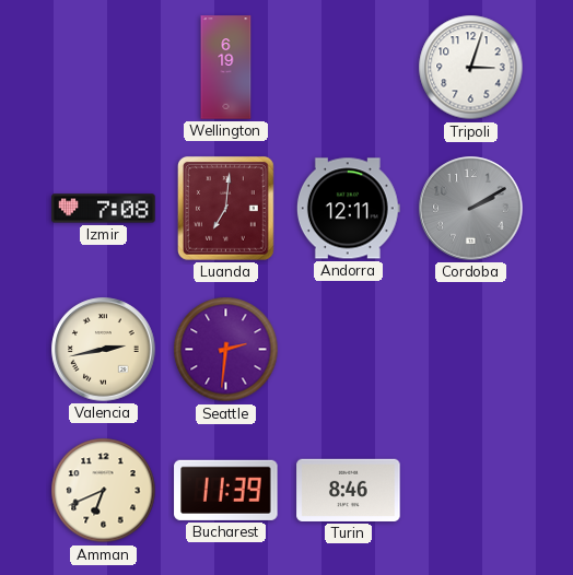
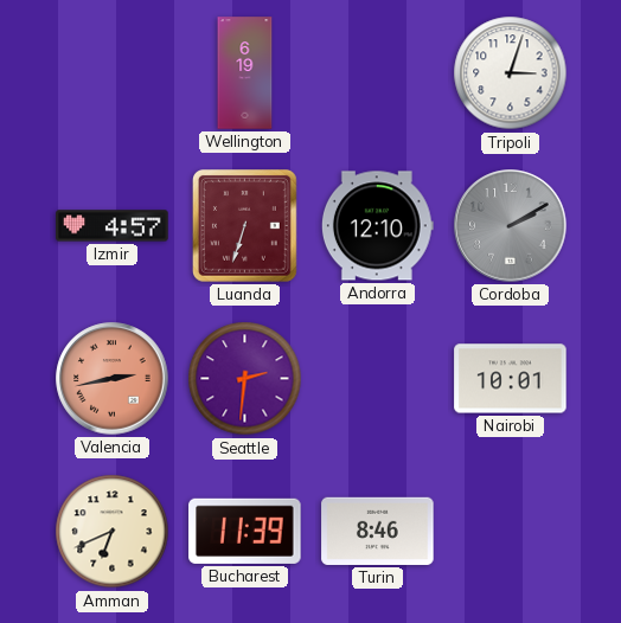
Izmir: 7:08 -> 4:57
Luanda: 7:01 -> 6:33
Andorra: 12:11 -> 12:10
Valencia dial: cream -> salmon
Nairobi: none -> 10:01
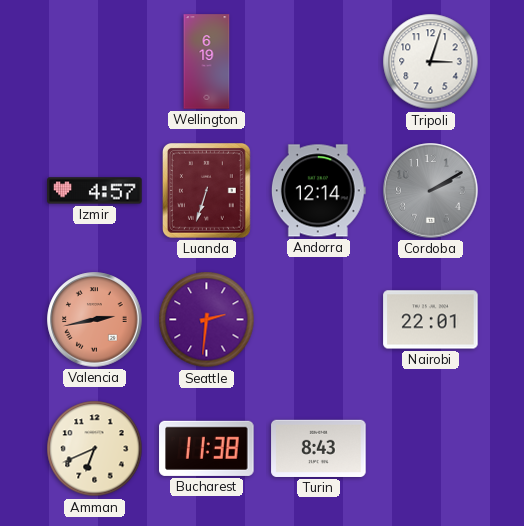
Andorra: 12:10 -> 12:14
Nairobi: 10:01 -> 22:01
Bucharest: 11:39 -> 11:38
Turin: 8:46 -> 8:43
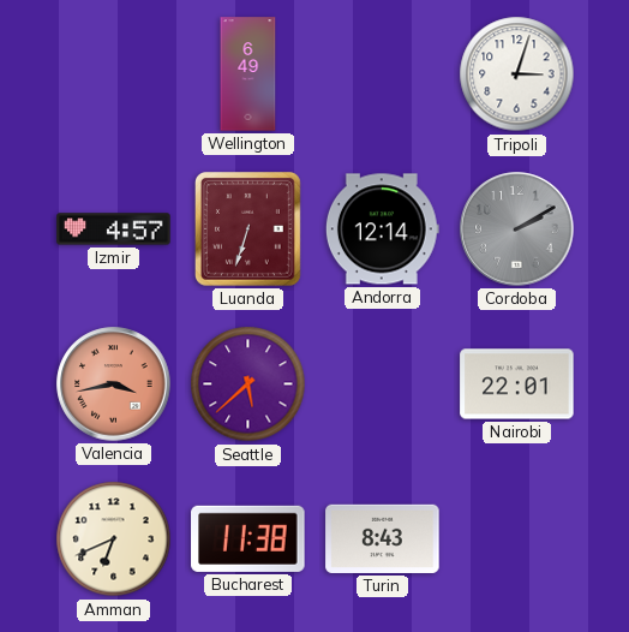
Wellington: 6:19 -> 6:49
Valencia: 2:43 -> 3:43
Seattle: 2:31 -> 5:38
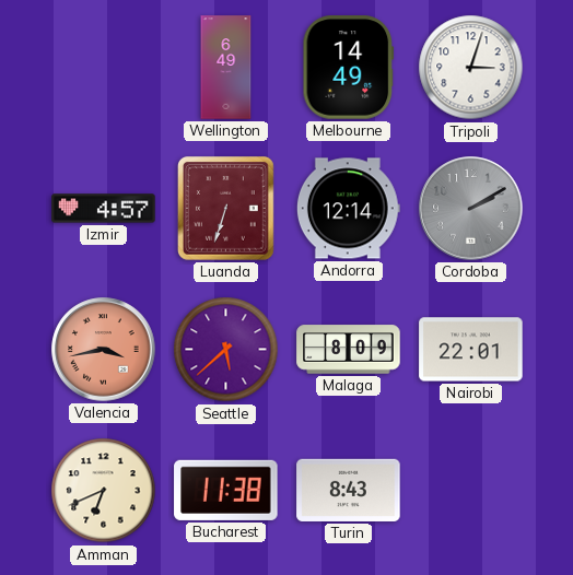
Melbourne: none -> 14:49
Malaga: none -> 8:09
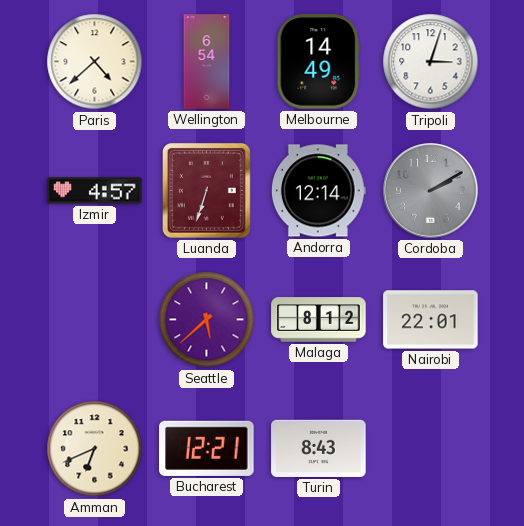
Paris: none -> 4:38
Wellington: 6:49 -> 6:54
Valencia: 3:43 -> none
Malaga: 8:09 -> 8:12
Bucharest: 11:38 -> 12:21
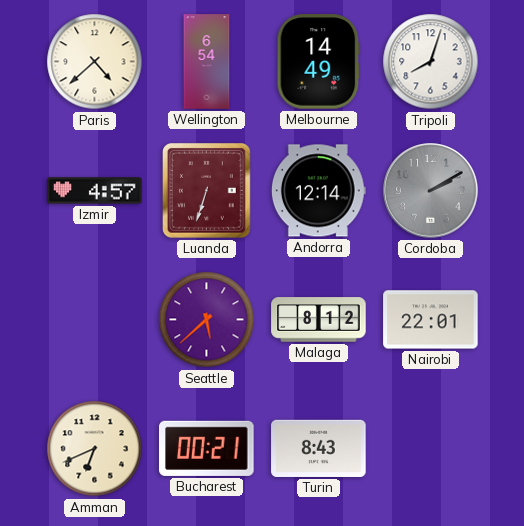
Tripoli: 3:03 -> 8:03
Bucharest: 12:21 -> 00:21
